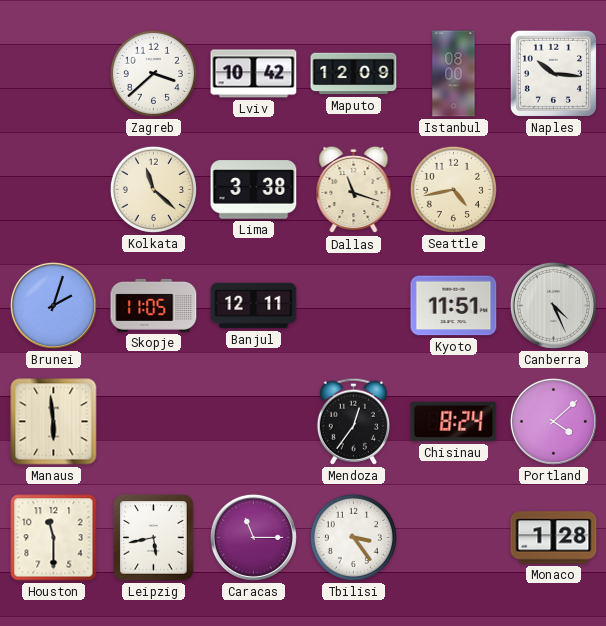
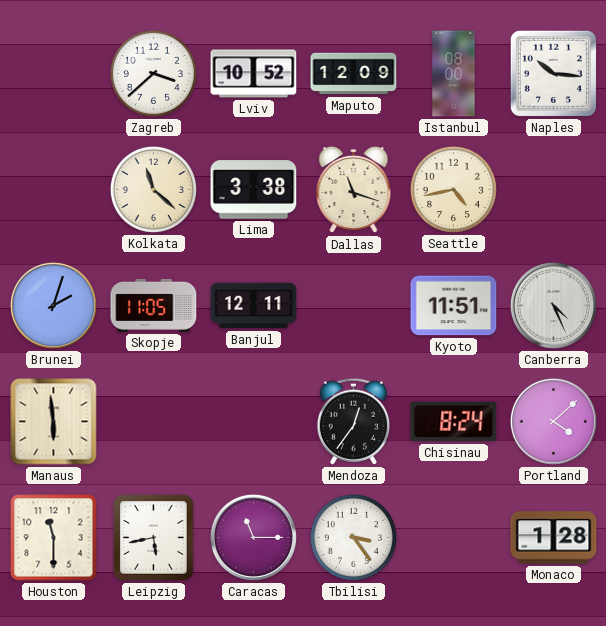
Lviv: 10:42 -> 10:52
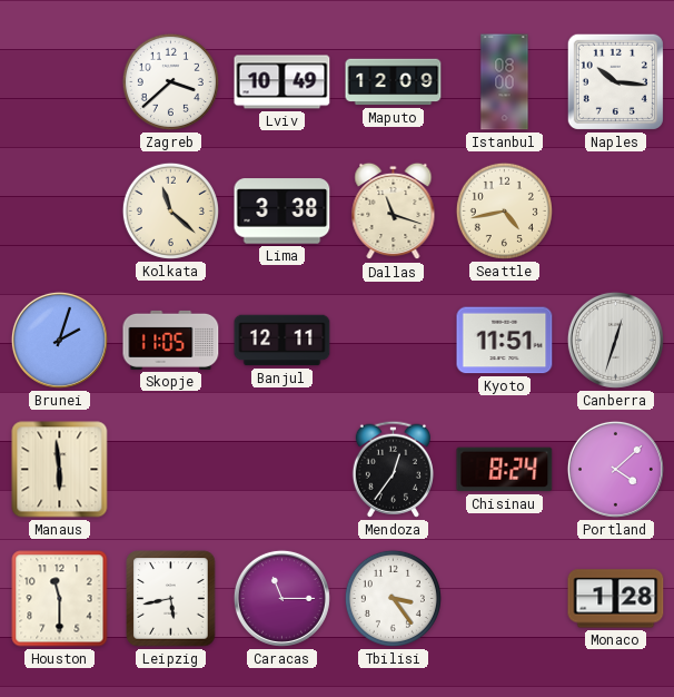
Lviv: 10:52 -> 10:49
Canberra: 4:26 -> 12:33
